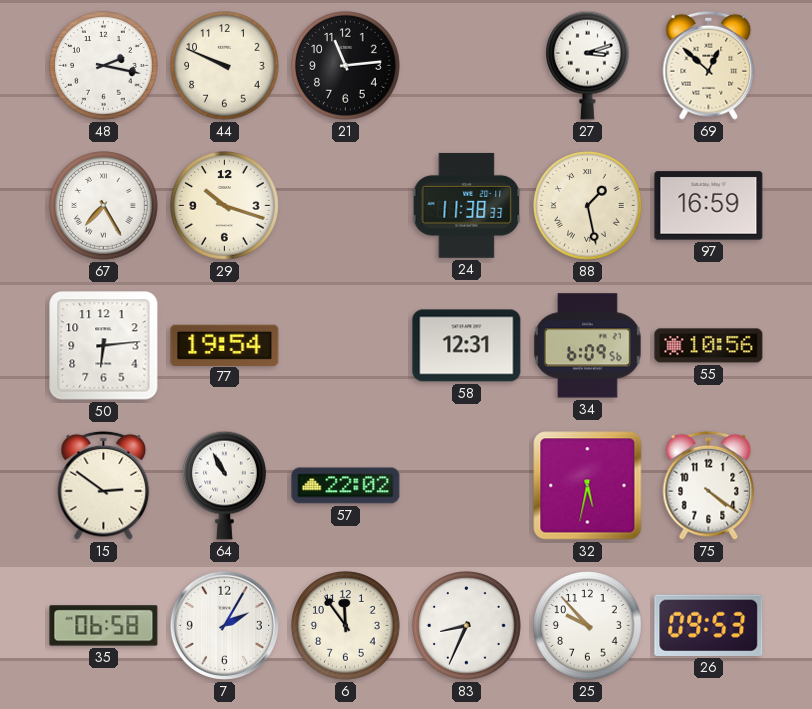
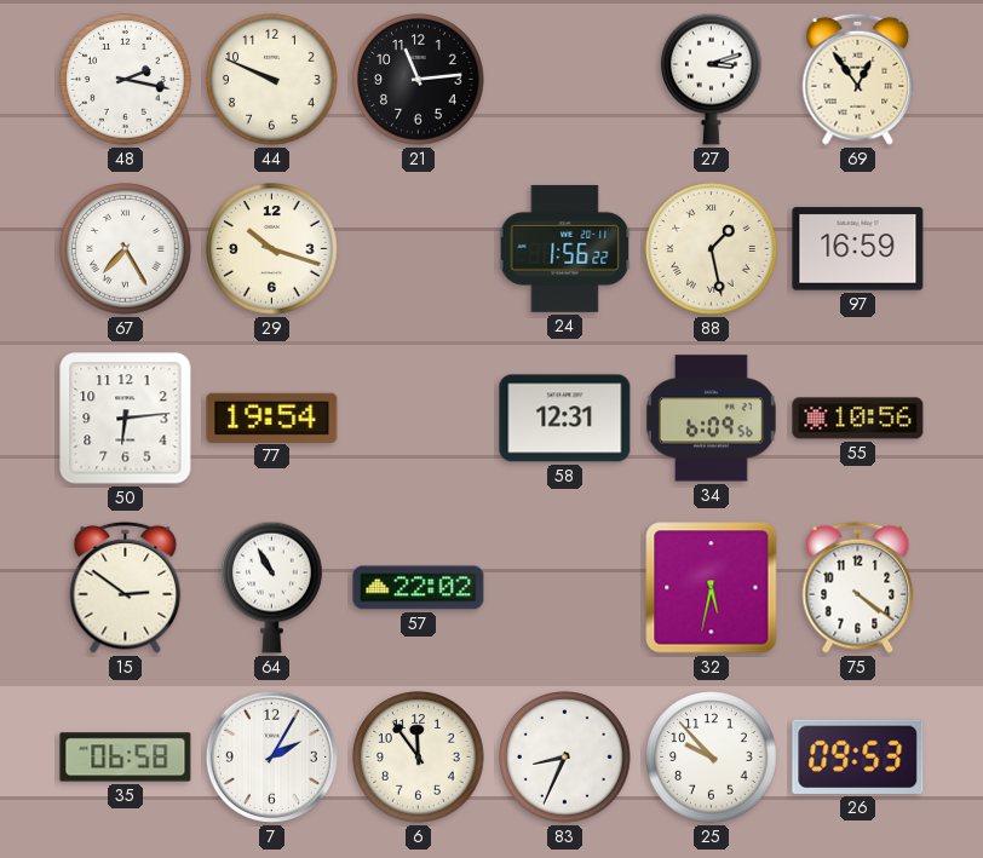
69: 12:52 -> 12:54
24: 11:38 -> 1:56
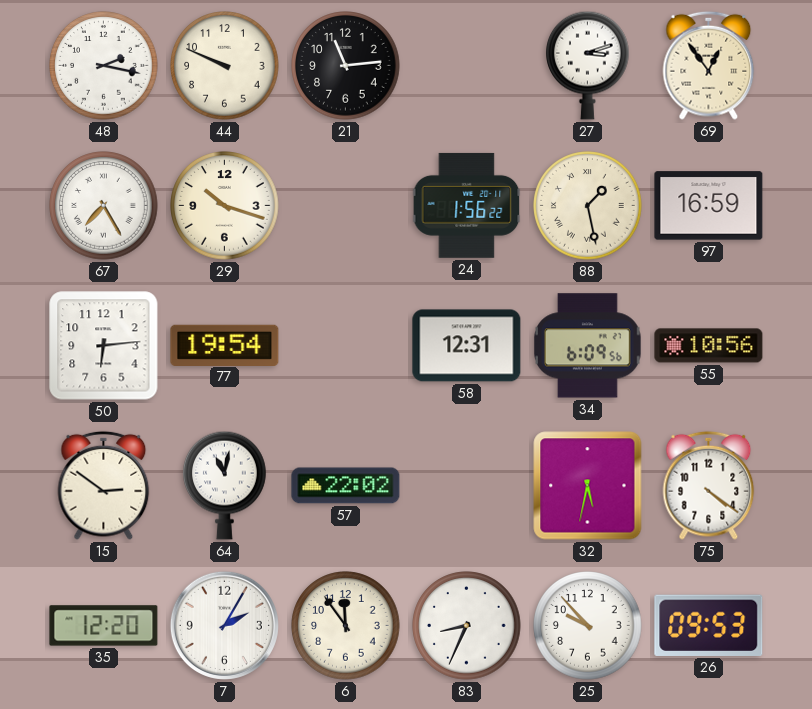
64: 10:55 -> 11:02
35: 06:58 -> 12:20
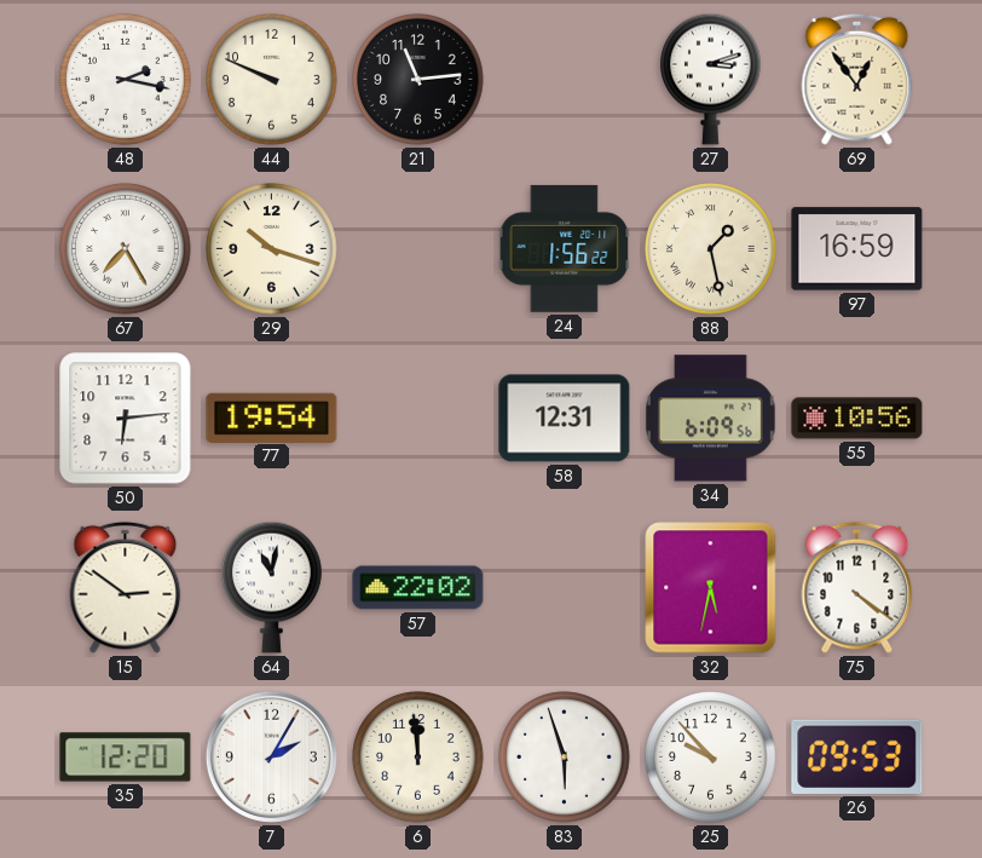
6: 11:54 -> 11:59
83: 8:34 -> 5:57
